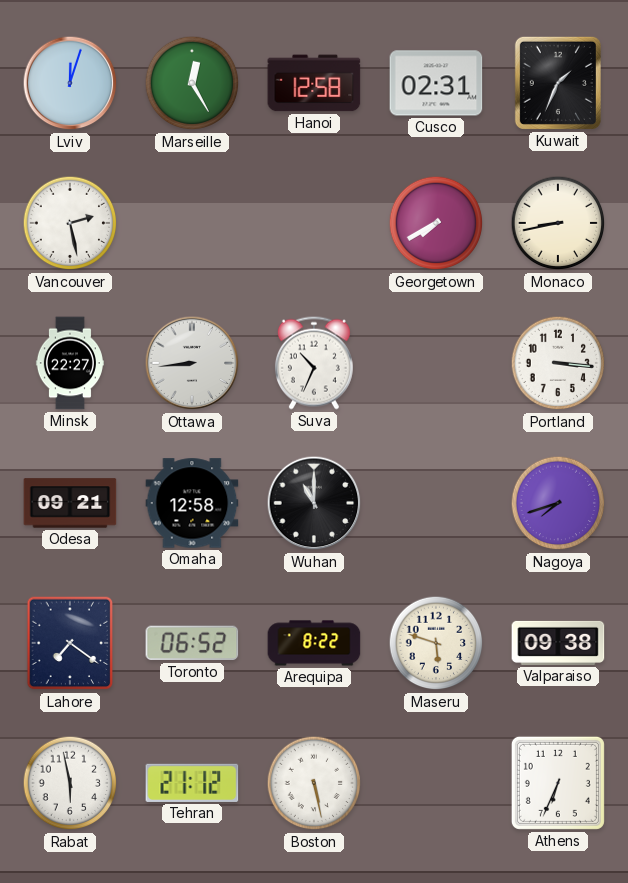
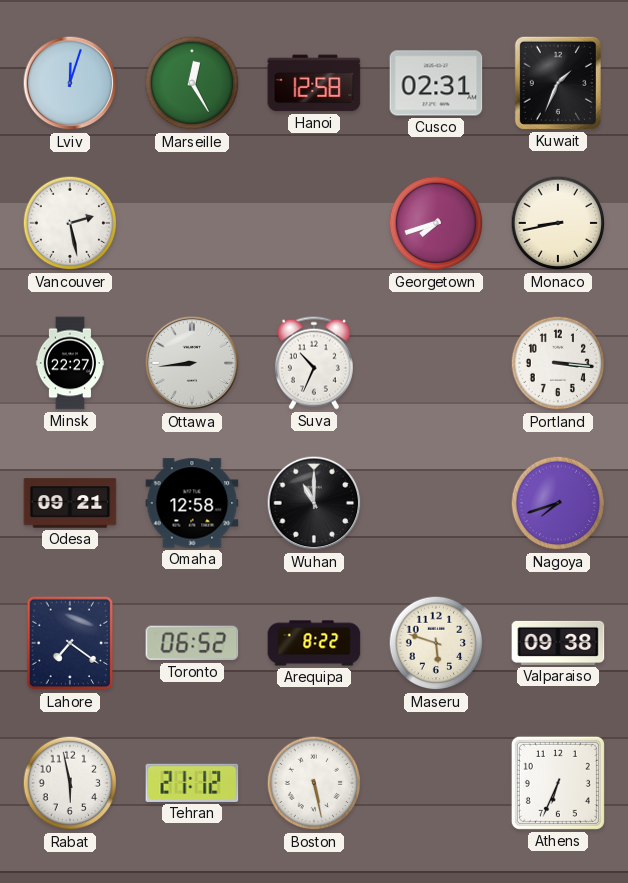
Georgetown: 7:40 -> 7:42
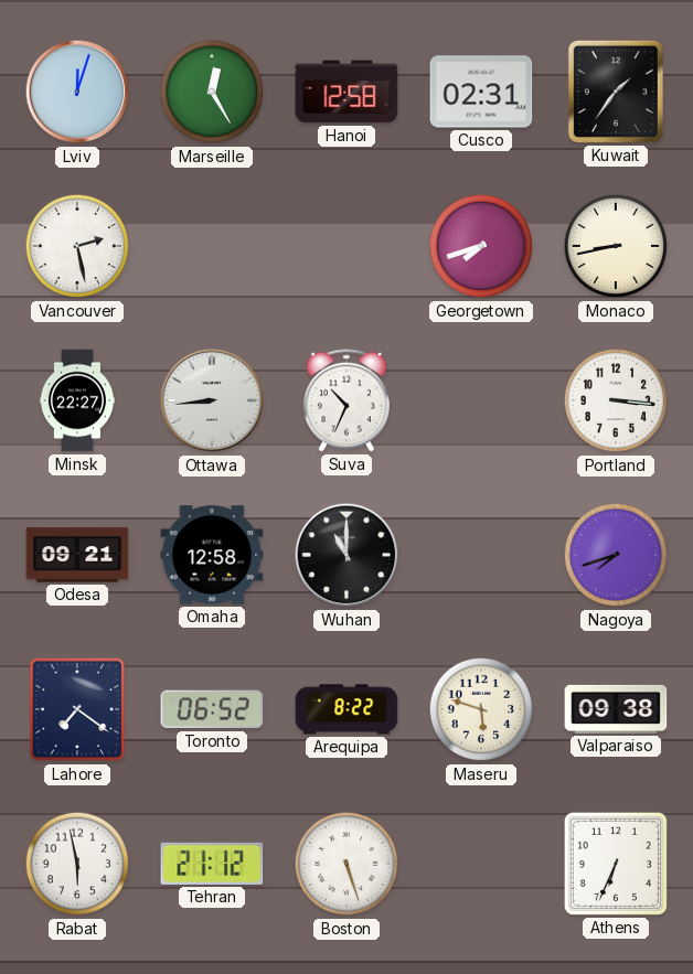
Kuwait: 1:34 -> 1:36
Boston: 5:28 -> 5:27
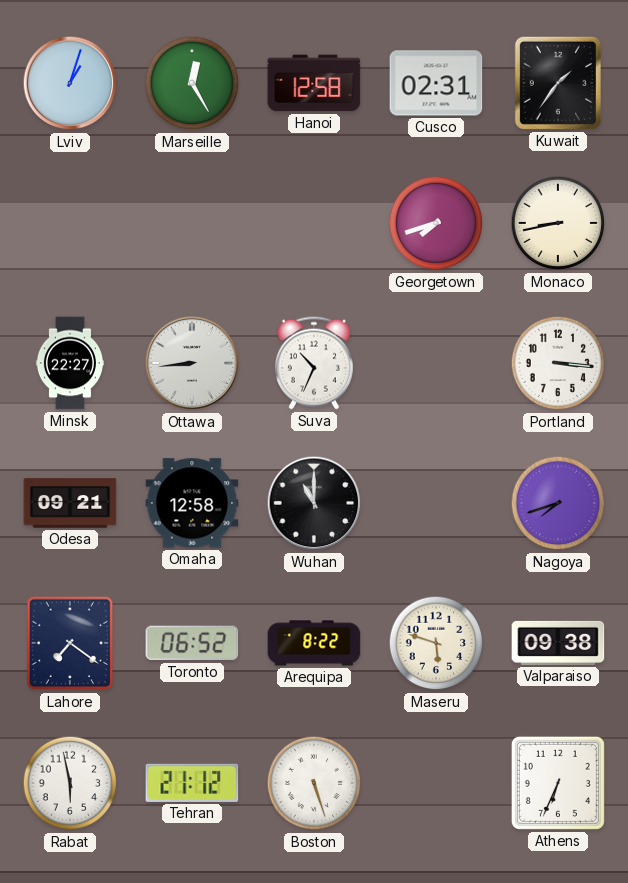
Lviv: 12:03 -> 1:03
Vancouver: 2:28 -> none
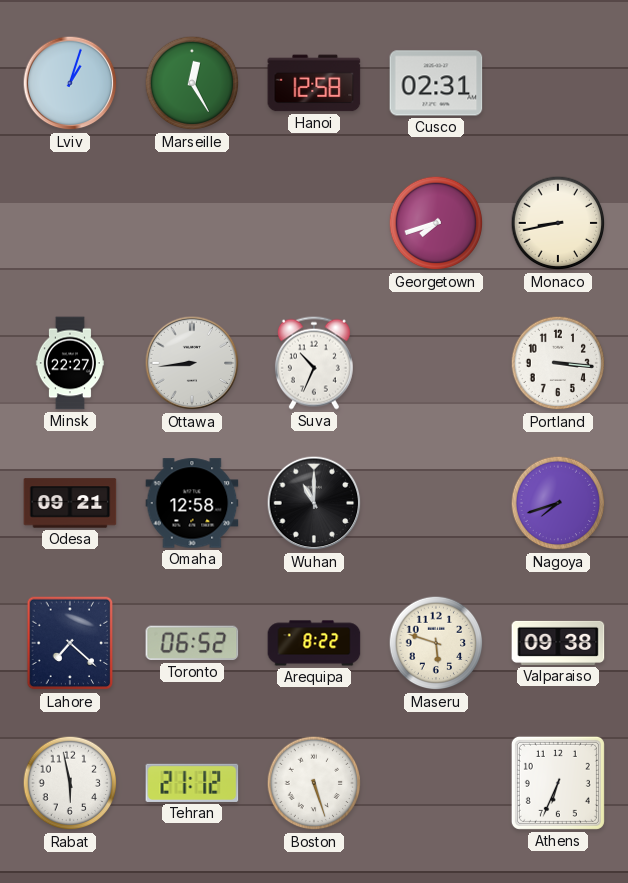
Kuwait: 1:36 -> none
Lahore: 7:21 -> 7:22
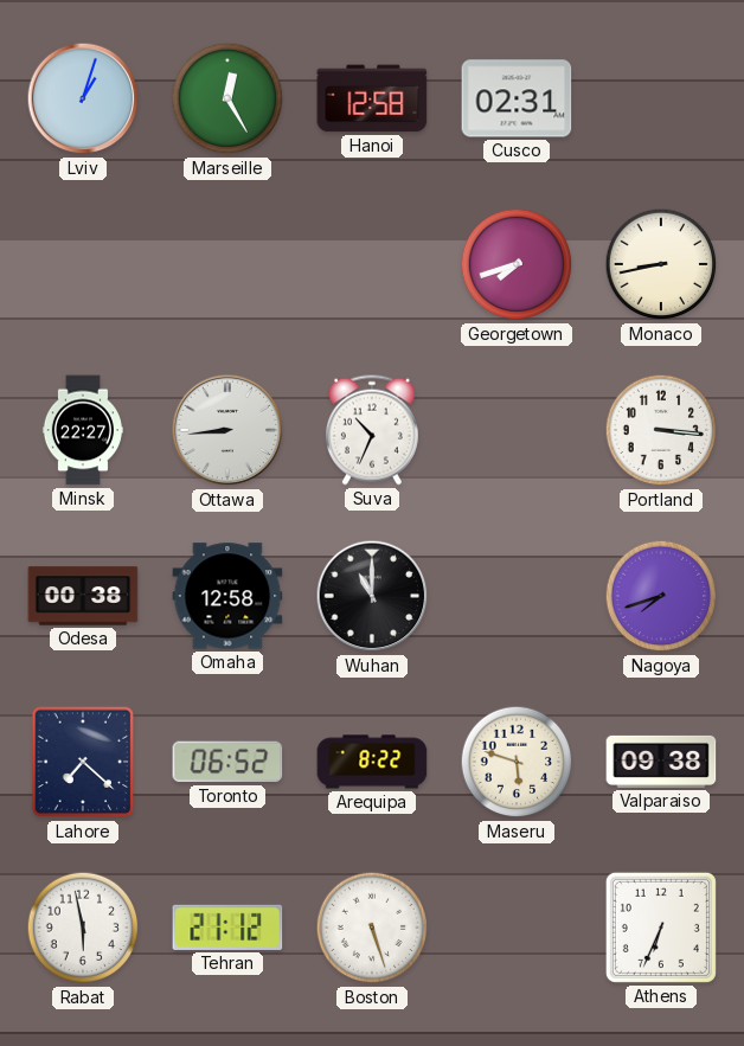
Odesa: 09:21 -> 00:38
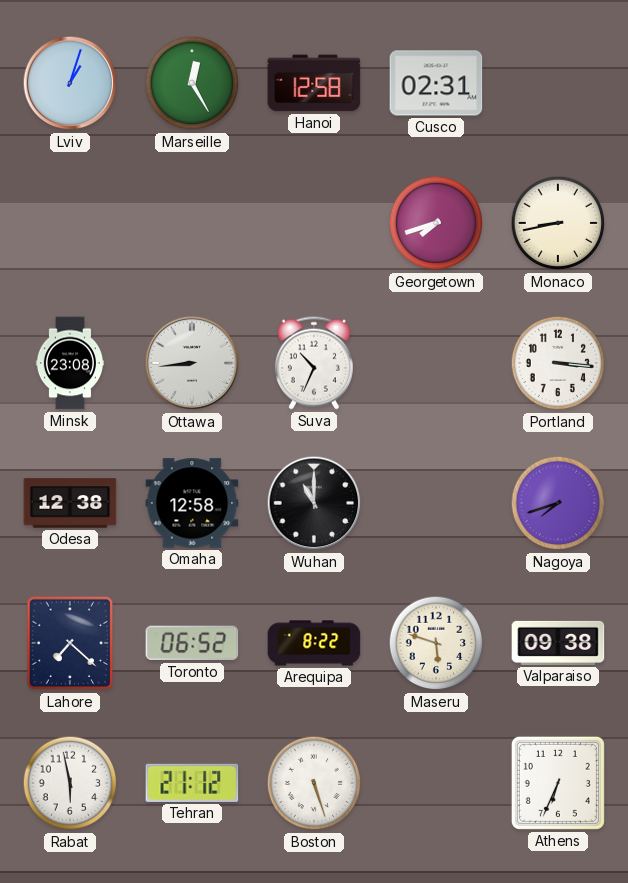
Minsk: 22:27 -> 23:08
Odesa: 00:38 -> 12:38
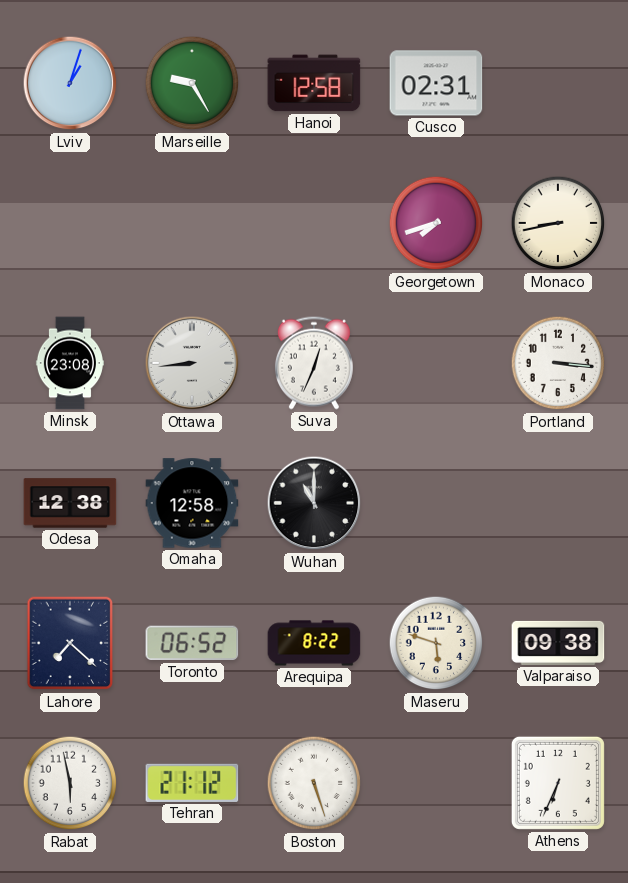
Marseille: 12:25 -> 9:25
Suva: 10:34 -> 12:34
Nagoya: 7:42 -> none
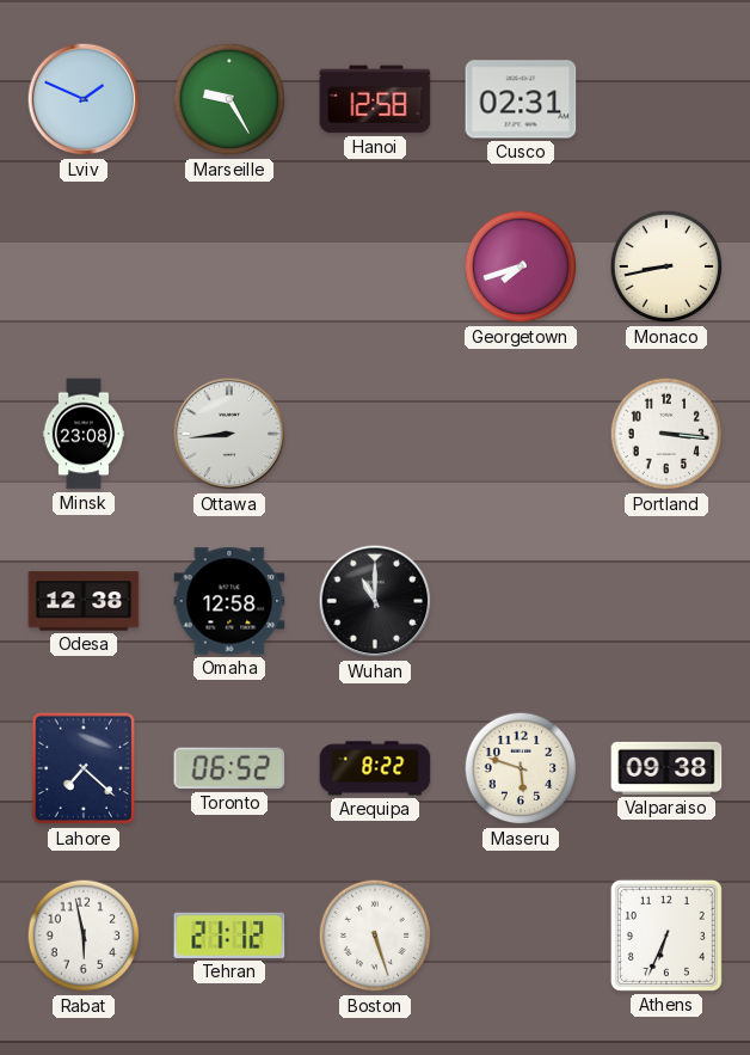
Lviv: 1:03 -> 1:49
Suva: 12:34 -> none
